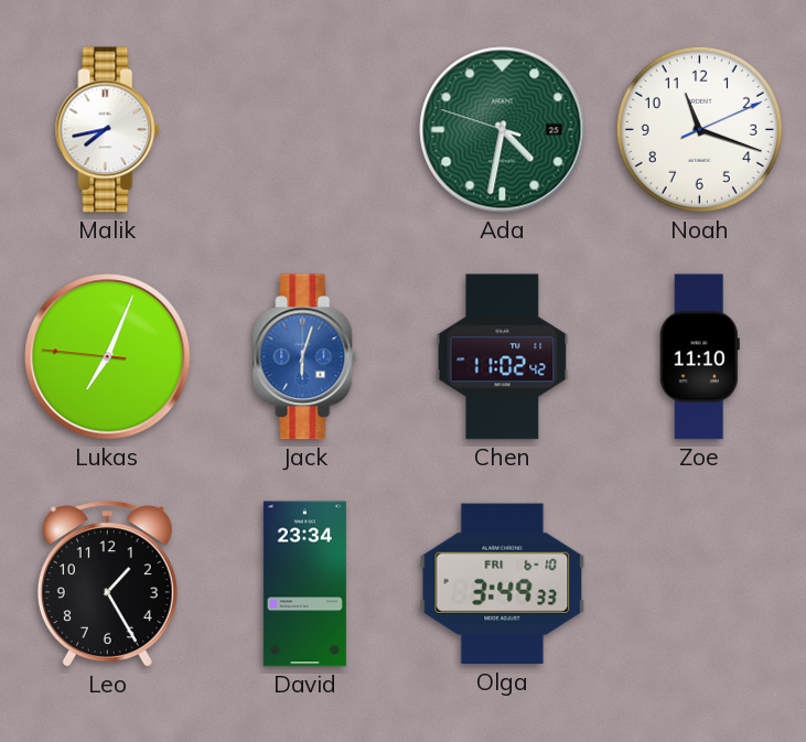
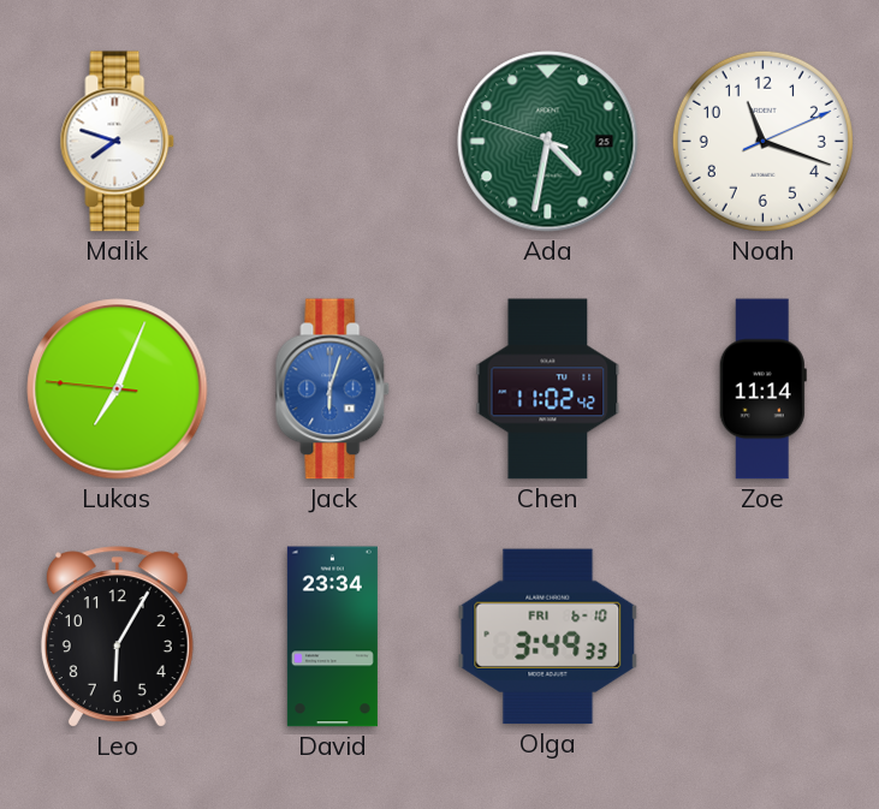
Malik: 7:43 -> 7:48
Zoe: 11:10 -> 11:14
Leo: 1:25 -> 6:05
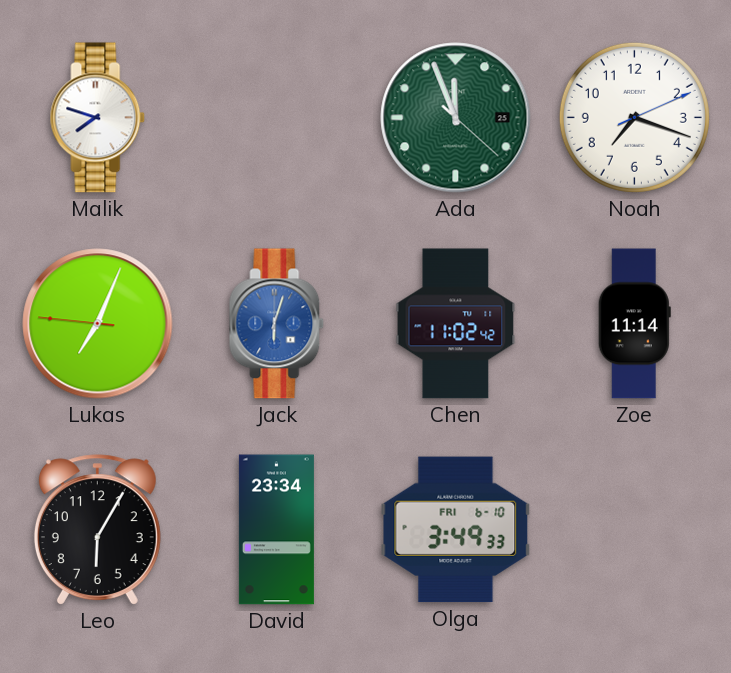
Ada: 4:31 -> 11:56
Noah: 11:18 -> 7:18
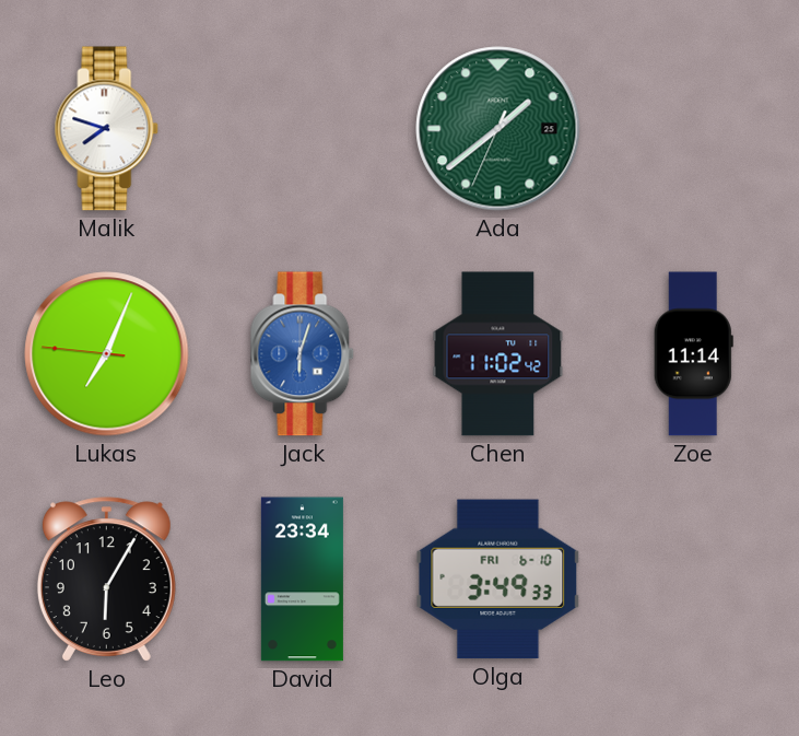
Ada: 11:56 -> 1:38
Noah: 7:18 -> none
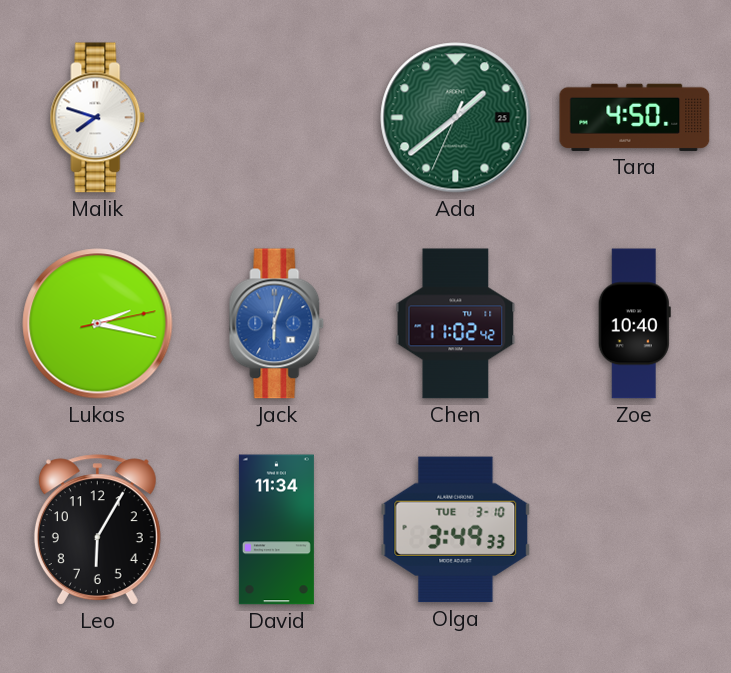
Tara: none -> 4:50
Lukas: 7:03 -> 2:17
Zoe: 11:14 -> 10:40
David: 23:34 -> 11:34
Olga date: FRI 6-10 -> TUE 3-10
